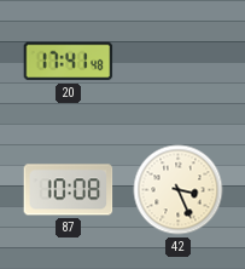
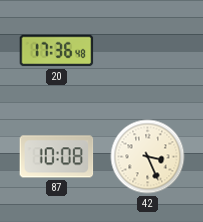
20: 17:41 -> 17:36
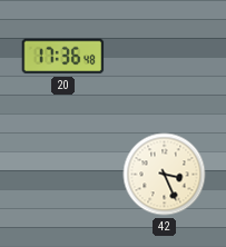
87: 10:08 -> none
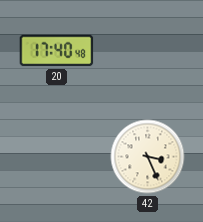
20: 17:36 -> 17:40
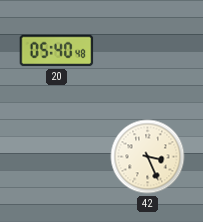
20: 17:40 -> 05:40
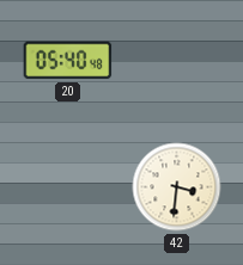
42: 3:26 -> 3:31
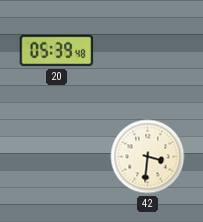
20: 05:40 -> 05:39
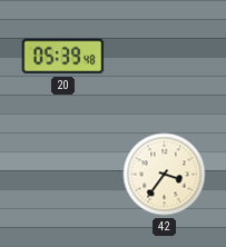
42: 3:31 -> 3:36
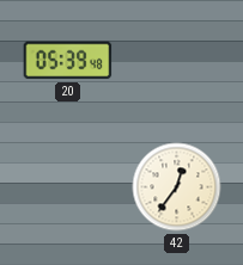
42: 3:36 -> 12:36
